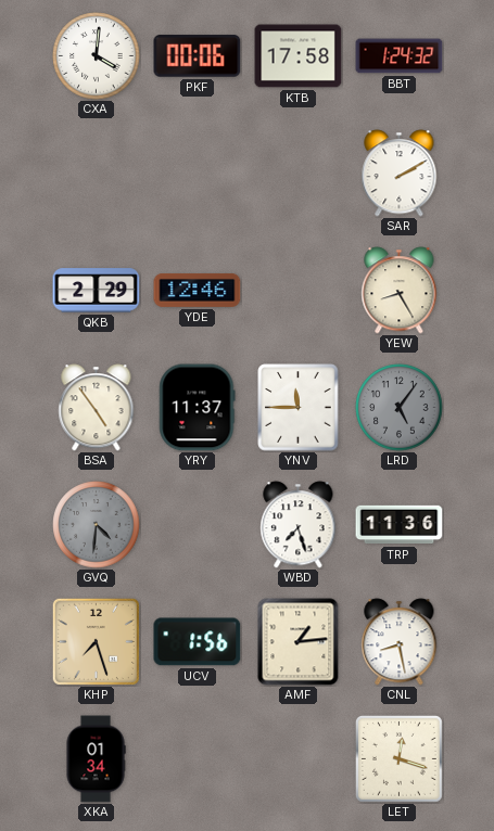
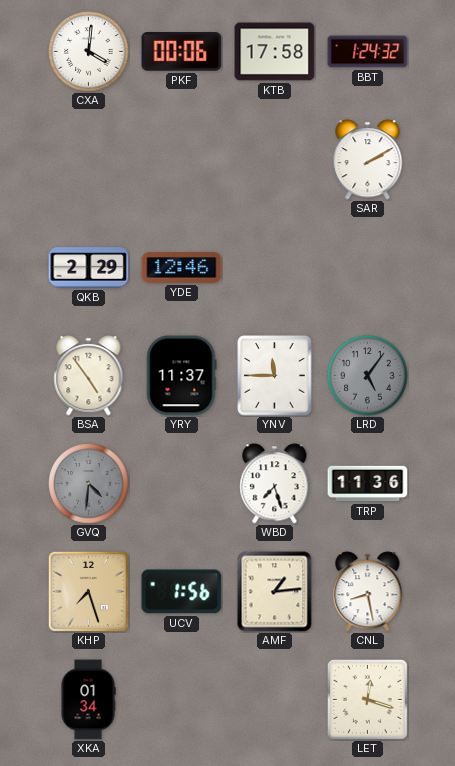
YEW: 8:25 -> none
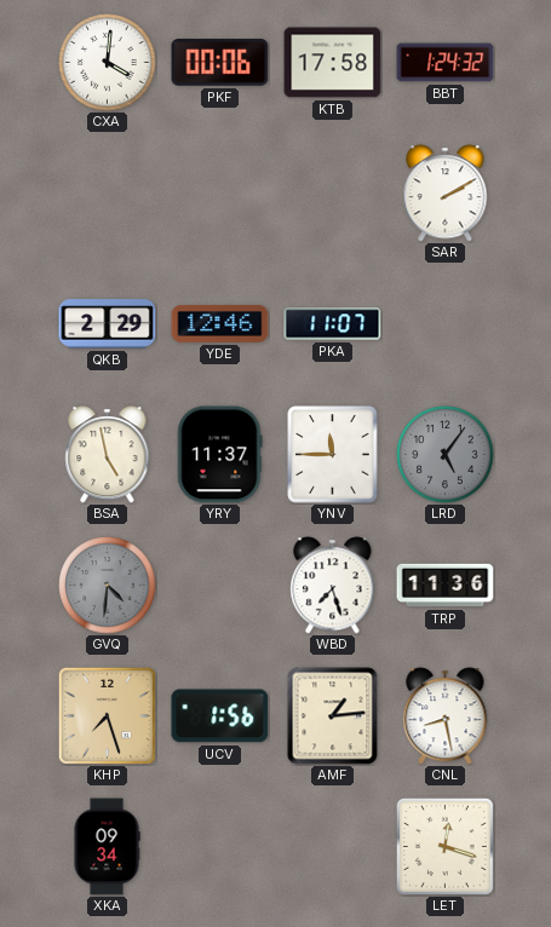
PKA: none -> 11:07
BSA: 4:54 -> 4:58
XKA: 01:34 -> 09:34
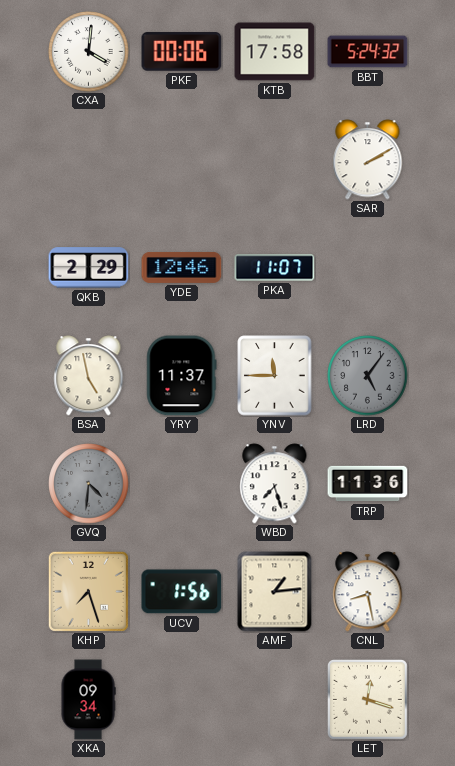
BBT: 1:24 -> 5:24
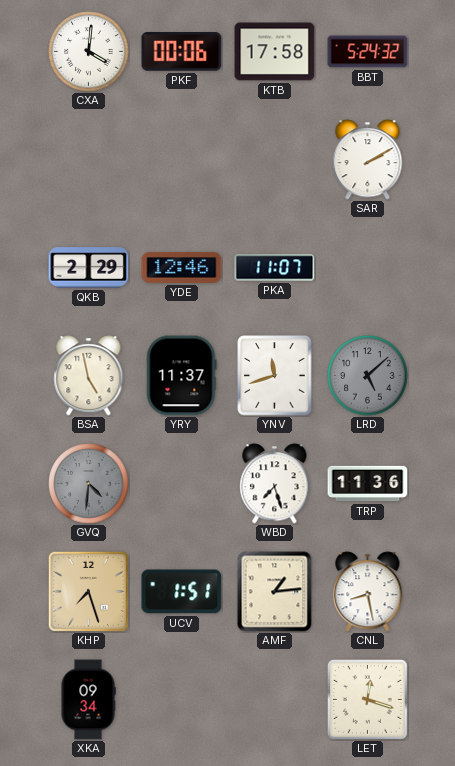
YNV: 11:45 -> 11:42
LRD: 5:06 -> 5:08
UCV: 1:56 -> 1:51
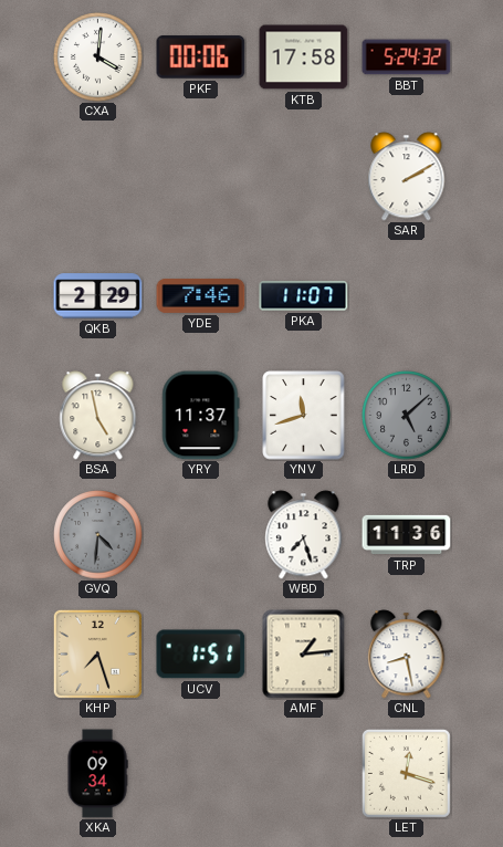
YDE: 12:46 -> 7:46
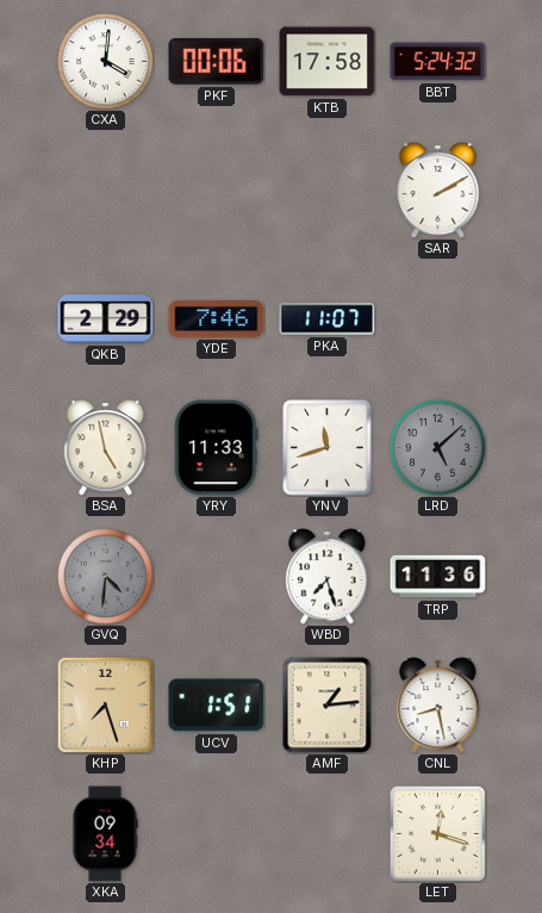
YRY: 11:37 -> 11:33
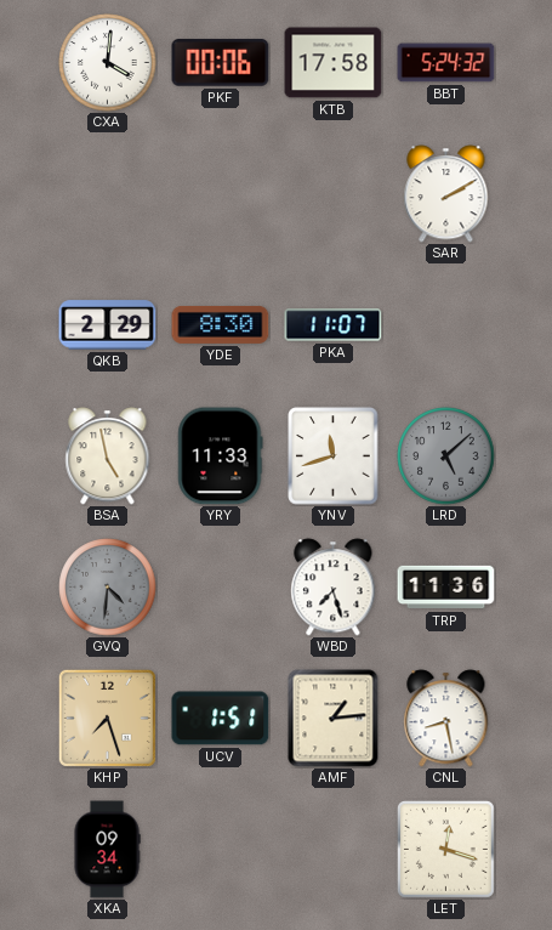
YDE: 7:46 -> 8:30
